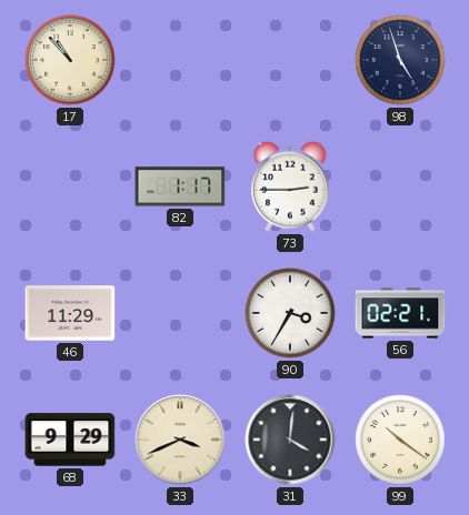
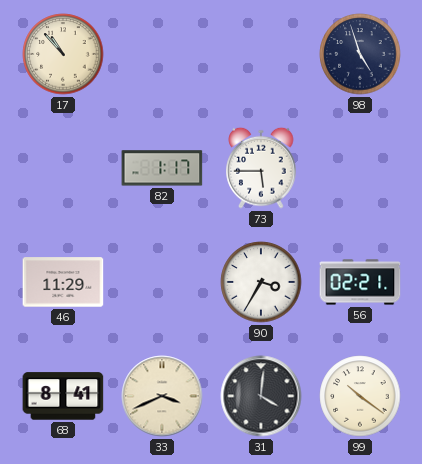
73: 2:45 -> 5:45
68: 9:29 -> 8:41
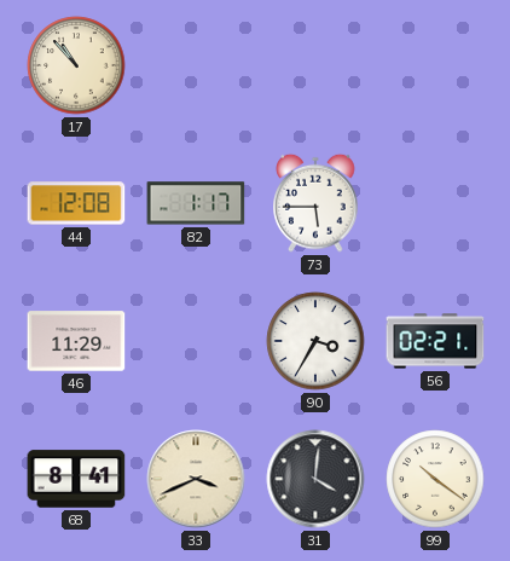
98: 4:57 -> none
44: none -> 12:08
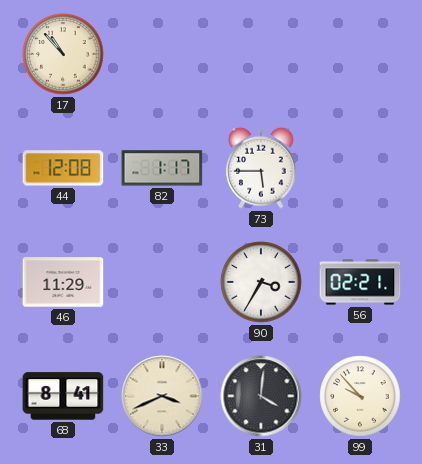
99: 10:21 -> 9:53
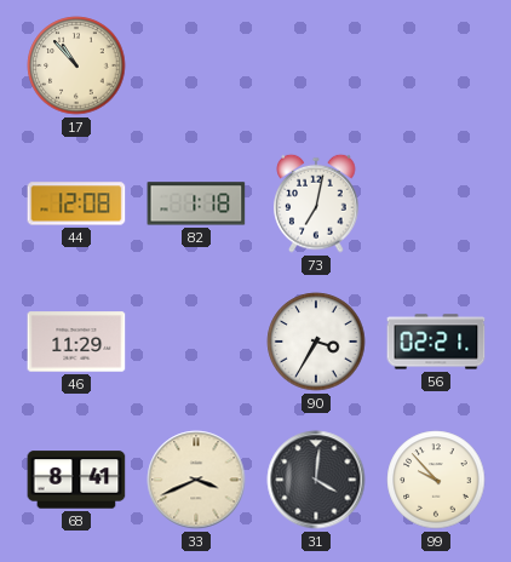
82: 1:17 -> 1:18
73: 5:45 -> 7:02
